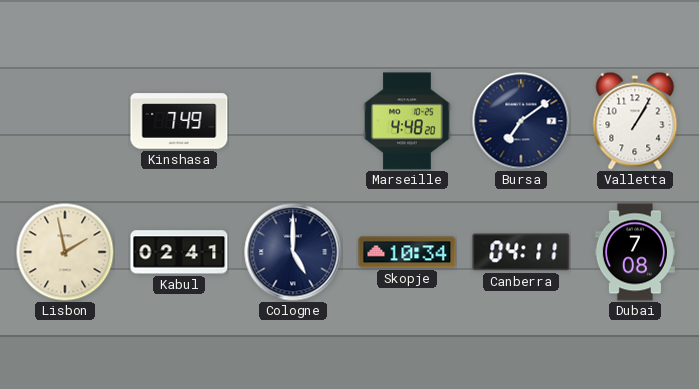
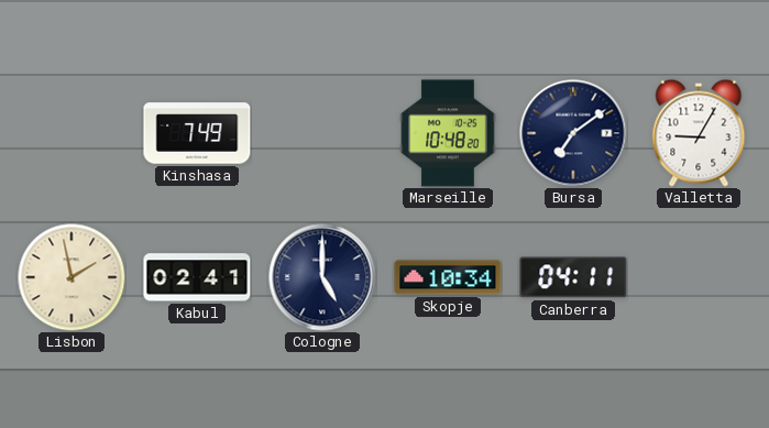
Marseille: 4:48 -> 10:48
Valletta: 1:05 -> 9:05
Dubai: 7:08 -> none
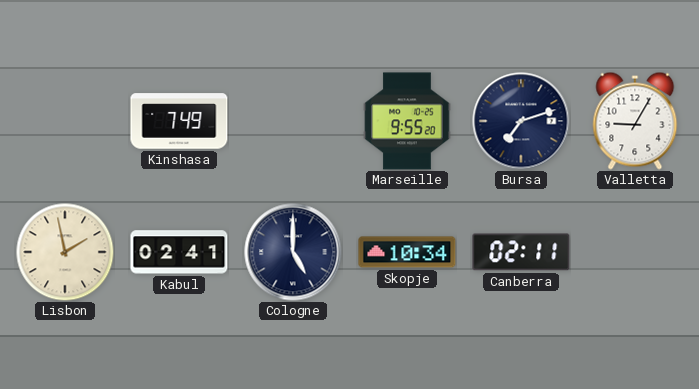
Marseille: 10:48 -> 9:55
Bursa: 7:09 -> 7:12
Canberra: 04:11 -> 02:11
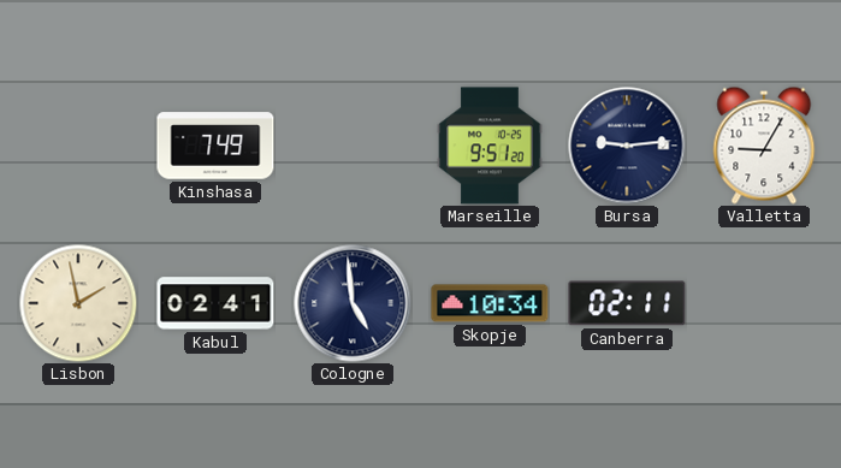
Marseille: 9:55 -> 9:51
Bursa: 7:12 -> 9:14
Cologne: 5:00 -> 4:59
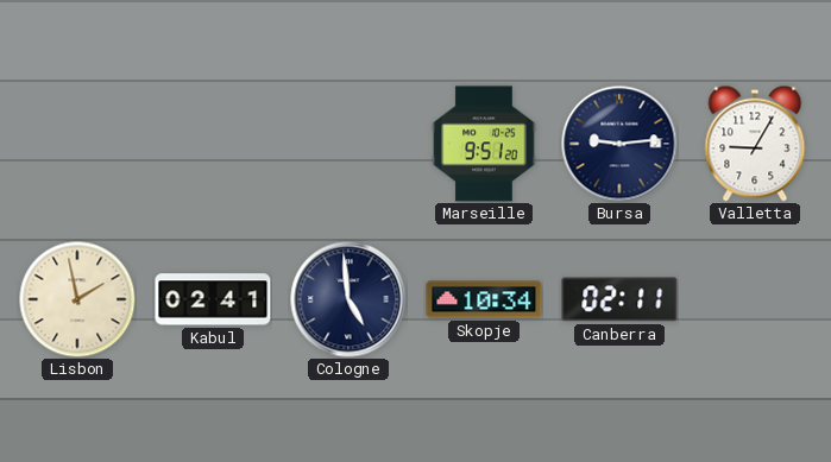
Kinshasa: 7:49 -> none
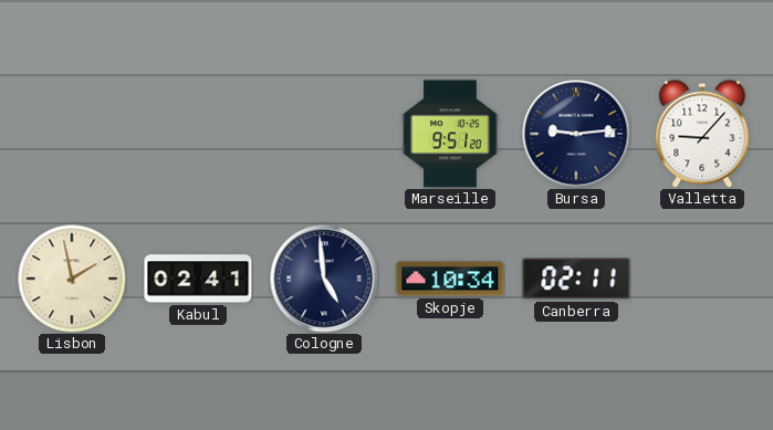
Valletta: 9:05 -> 9:07
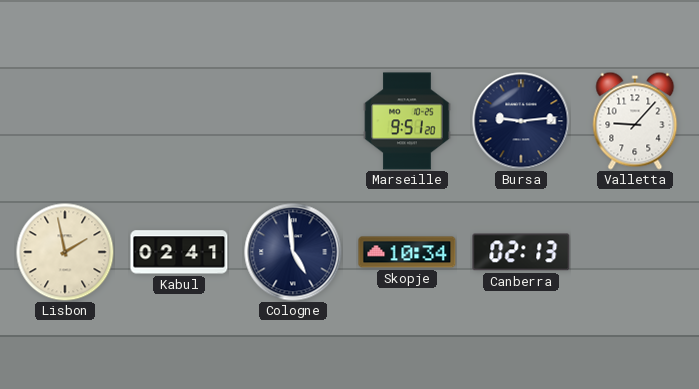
Canberra: 02:11 -> 02:13
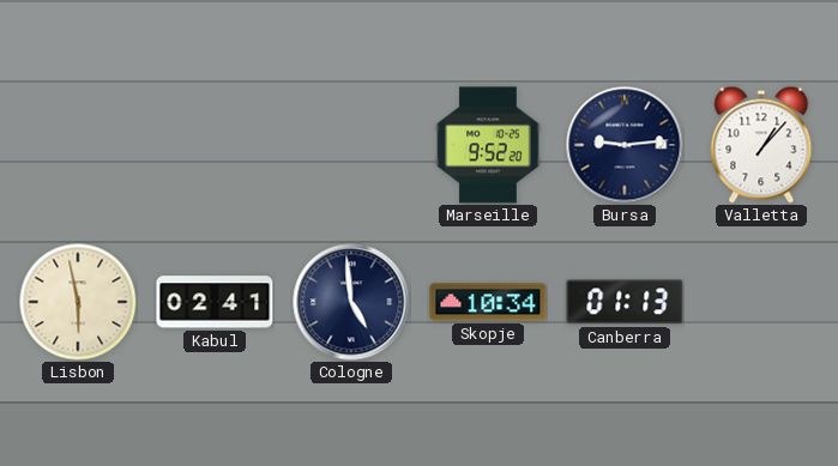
Marseille: 9:51 -> 9:52
Valletta: 9:07 -> 1:07
Lisbon: 1:58 -> 5:58
Canberra: 02:13 -> 01:13
